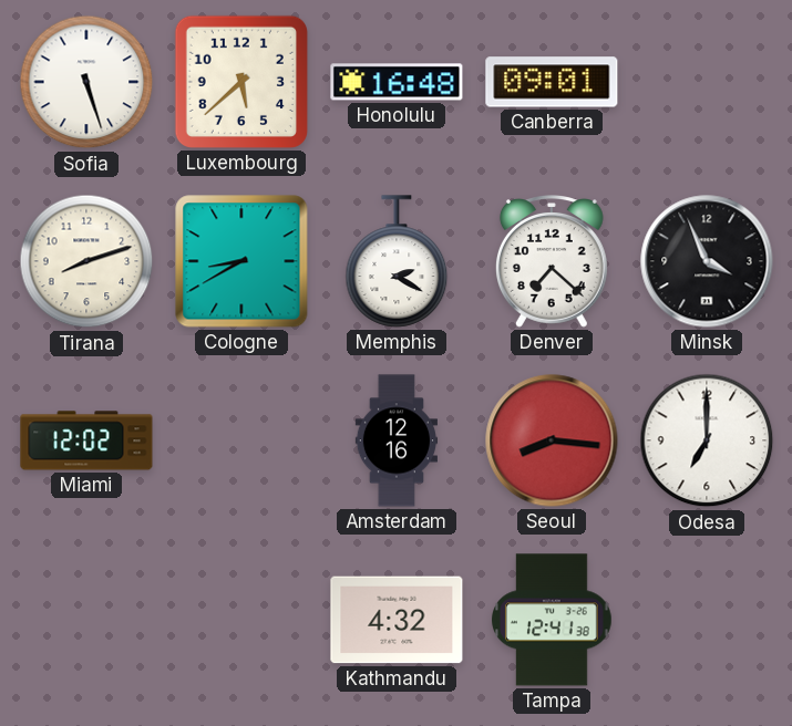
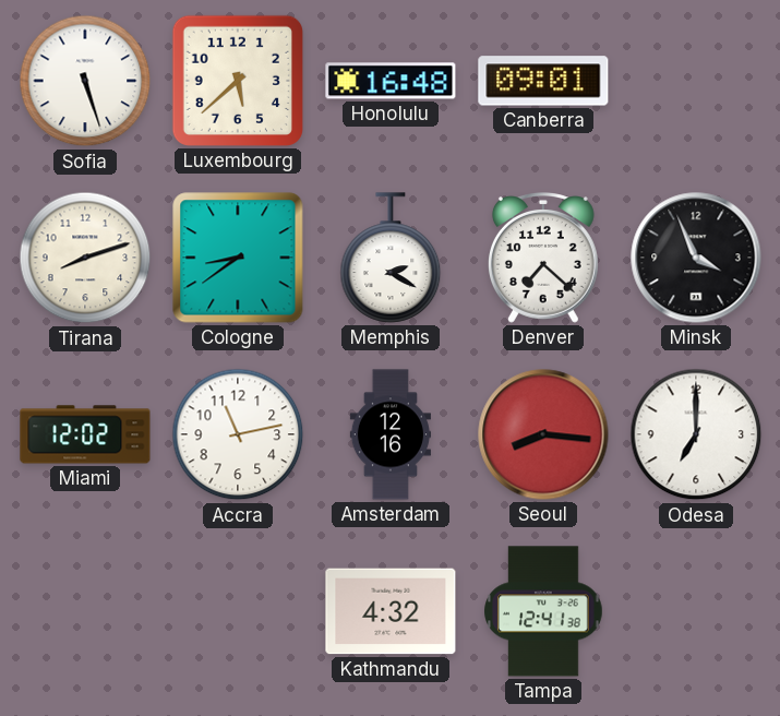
Cologne: 8:40 -> 8:39
Accra: none -> 11:13
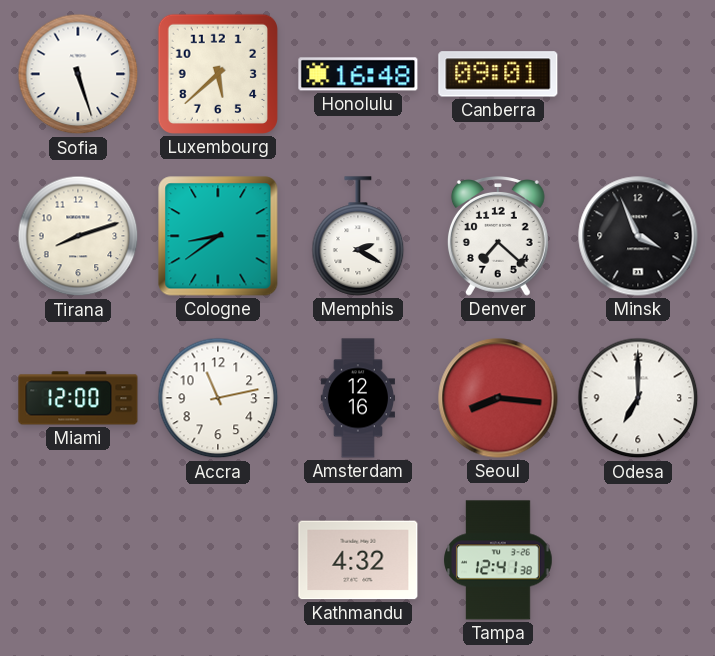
Miami: 12:02 -> 12:00
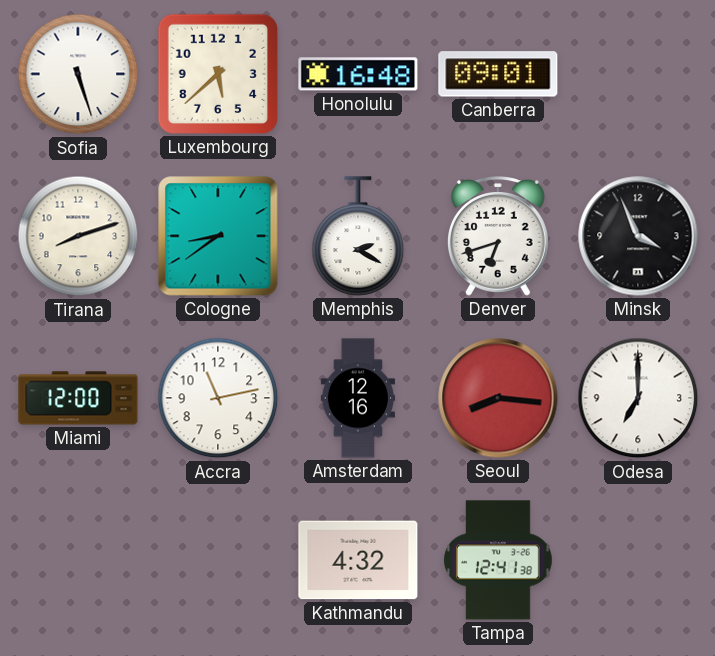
Denver: 7:22 -> 6:42
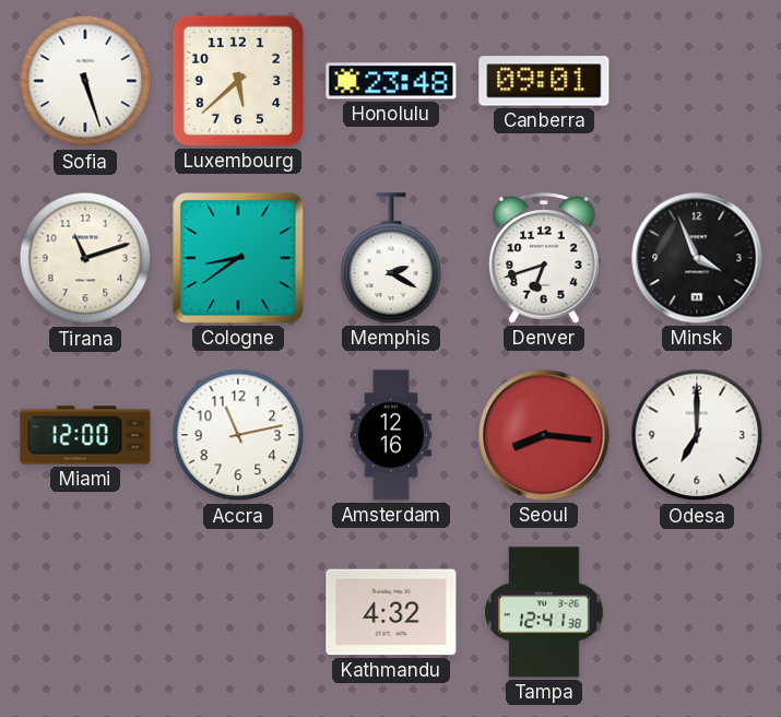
Honolulu: 16:48 -> 23:48
Tirana: 8:12 -> 11:12
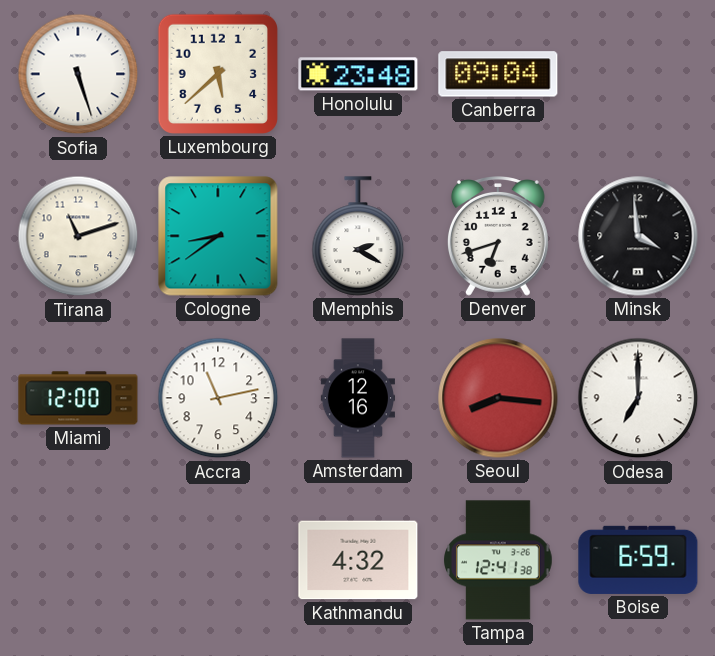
Canberra: 09:01 -> 09:04
Minsk: 3:56 -> 3:59
Boise: none -> 6:59
